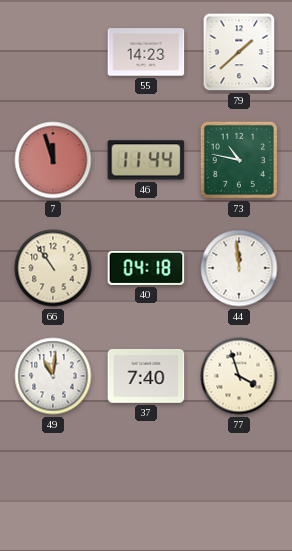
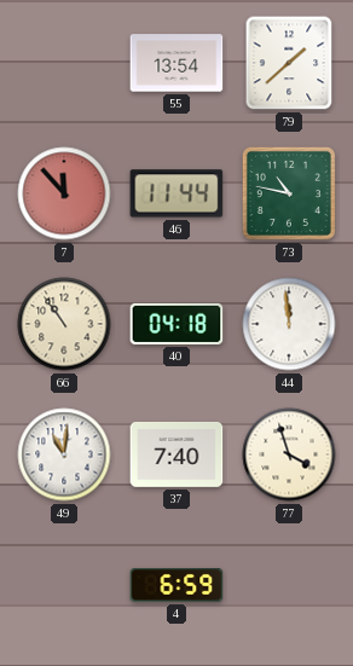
55: 14:23 -> 13:54
7: 11:57 -> 11:53
4: none -> 6:59
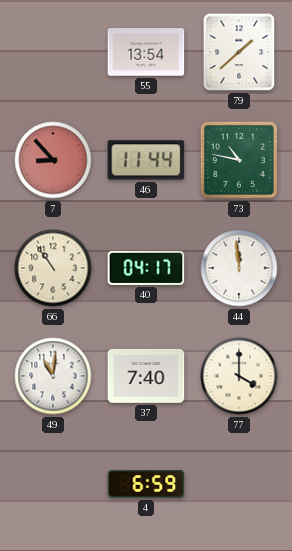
7: 11:53 -> 8:53
40: 04:18 -> 04:17
77: 3:57 -> 4:00
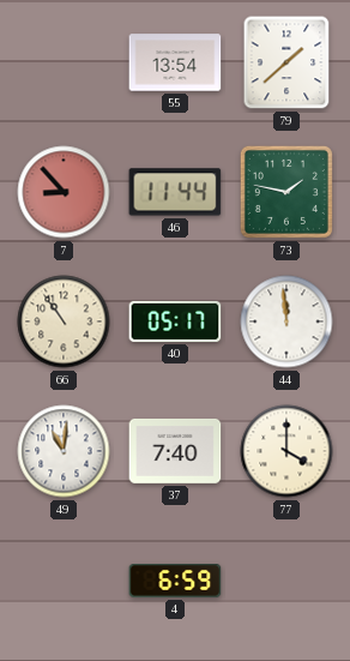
73: 10:47 -> 1:47
40: 04:17 -> 05:17
